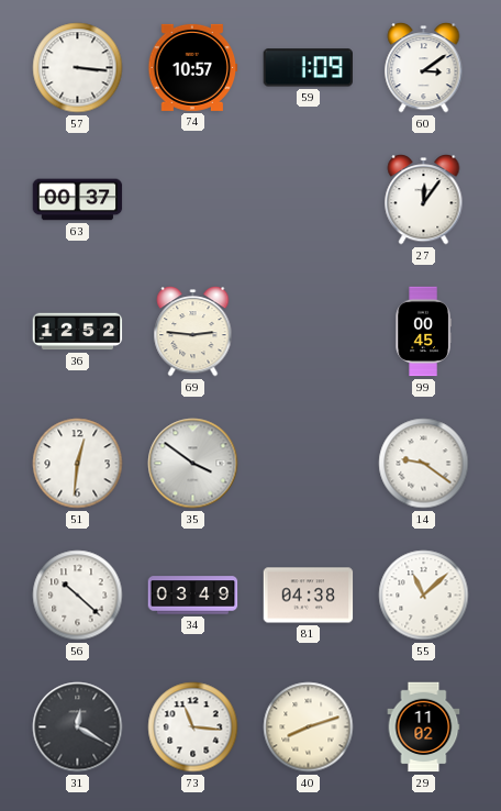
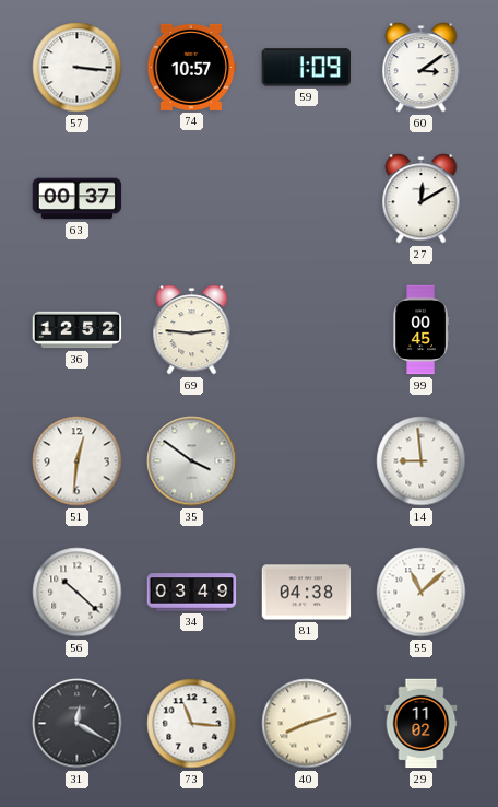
27: 12:06 -> 12:10
14: 9:21 -> 8:59
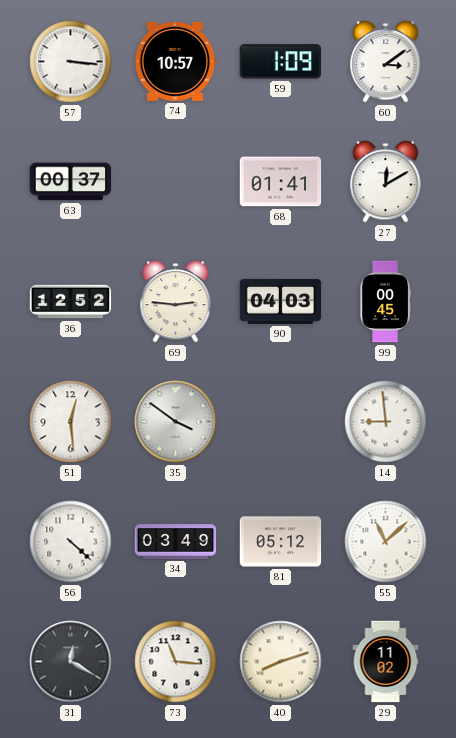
68: none -> 01:41
90: none -> 04:03
51: 12:31 -> 12:29
56: 10:22 -> 4:22
81: 04:38 -> 05:12
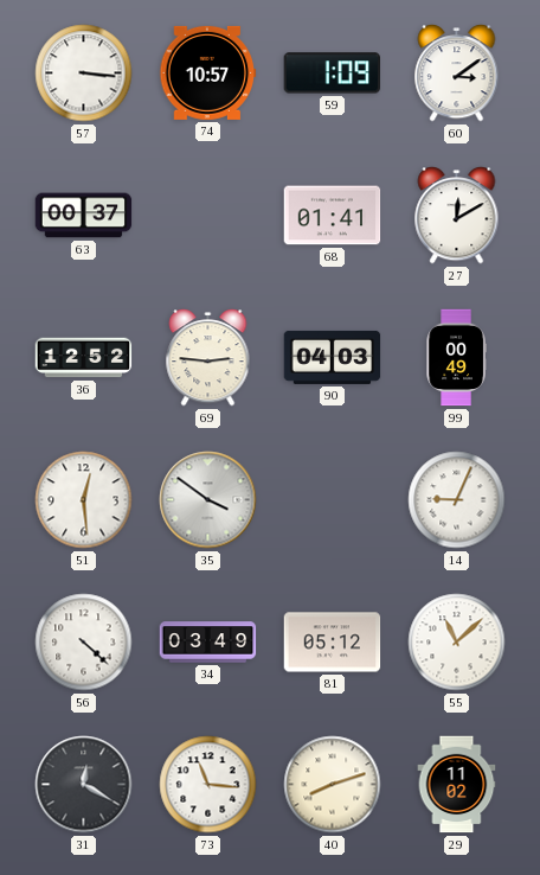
99: 00:45 -> 00:49
14: 8:59 -> 9:04
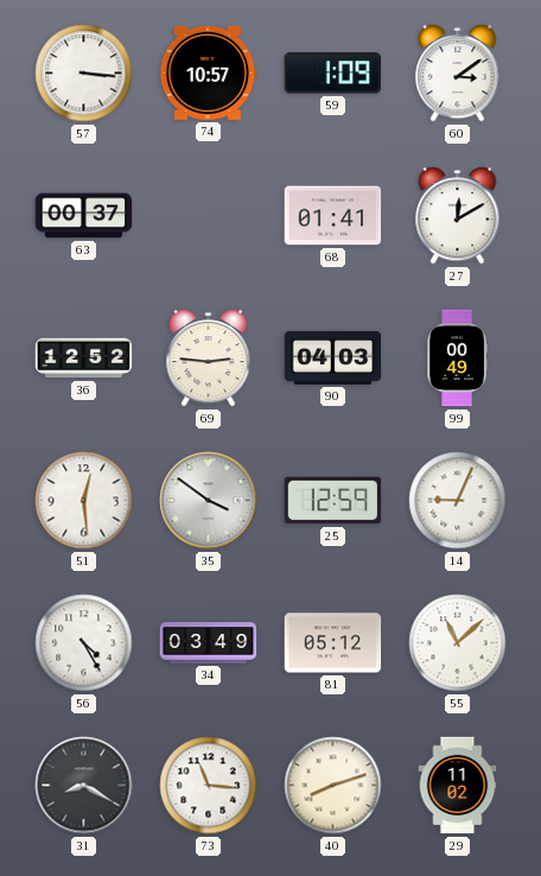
25: none -> 12:59
56: 4:22 -> 4:25
31: 12:20 -> 8:20
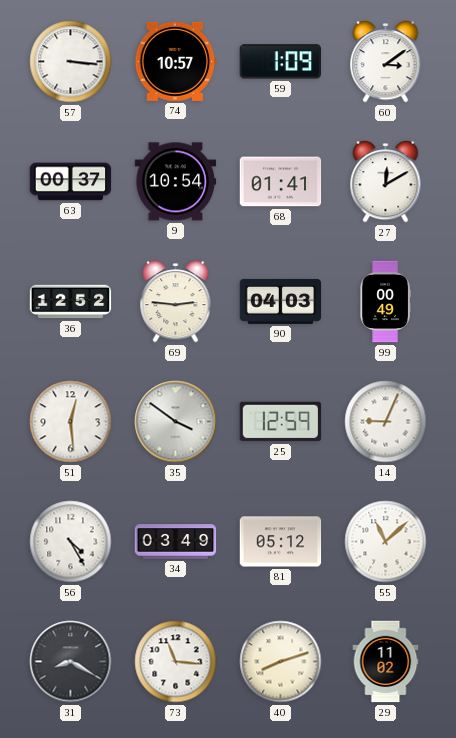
9: none -> 10:54
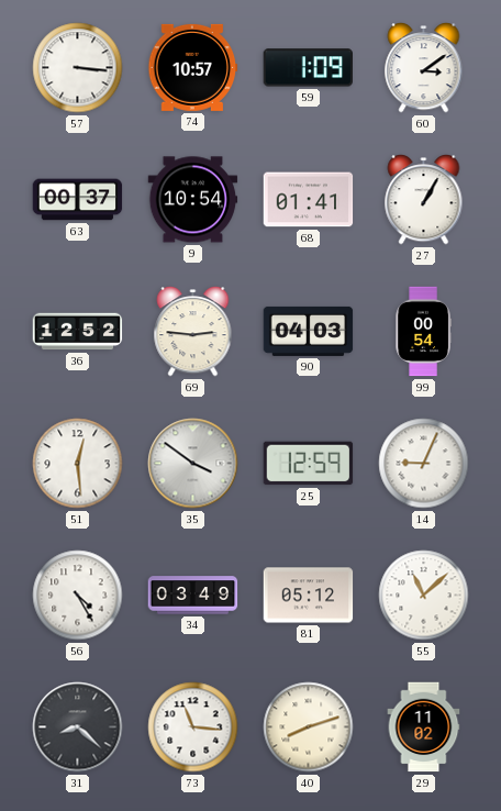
27: 12:10 -> 1:05
99: 00:49 -> 00:54
31: 8:20 -> 8:22
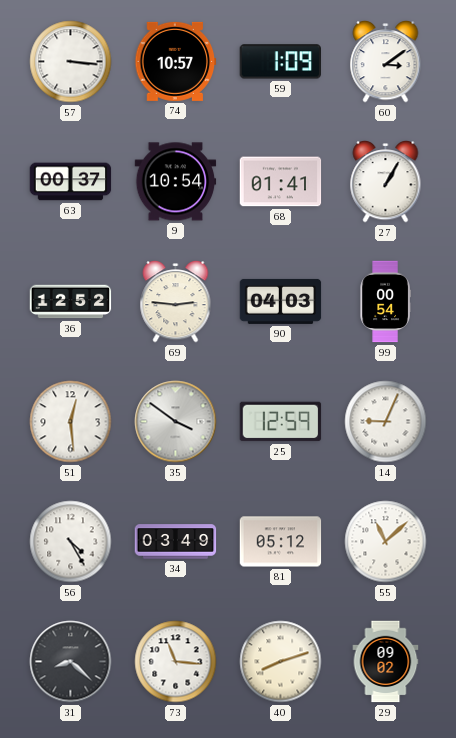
29: 11:02 -> 09:02
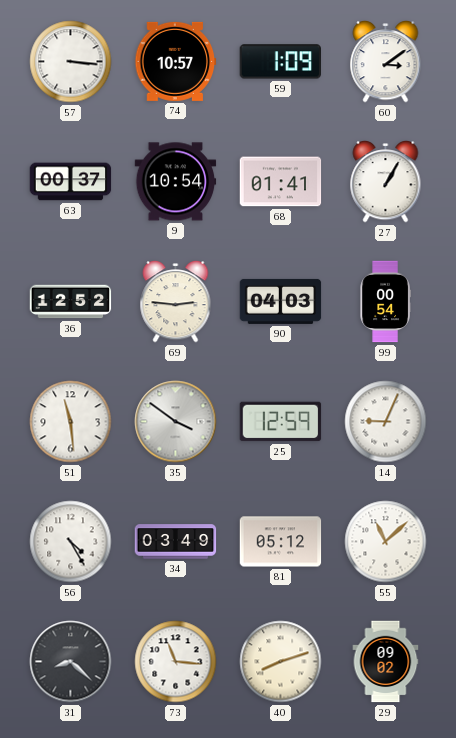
51: 12:29 -> 11:29
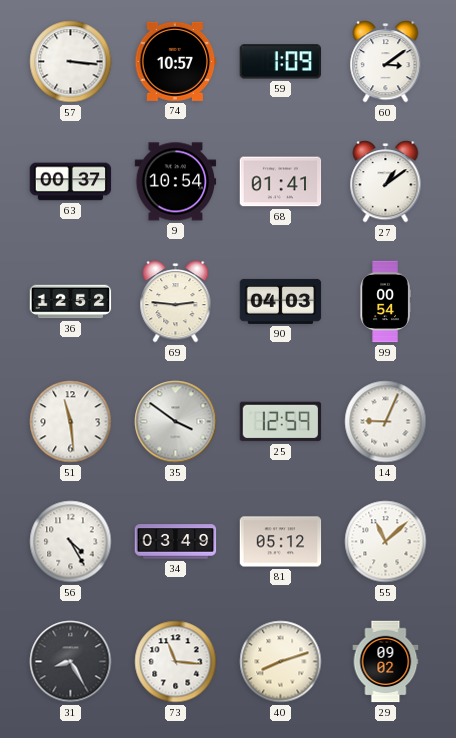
27: 1:05 -> 1:09
31: 8:22 -> 8:25
